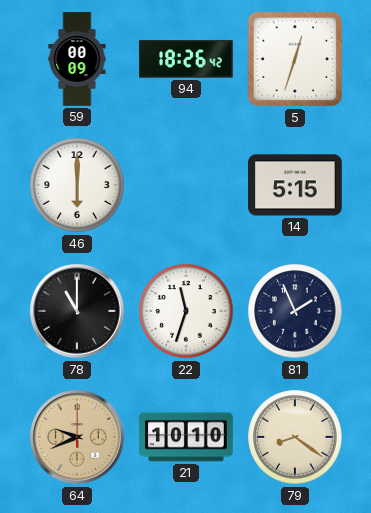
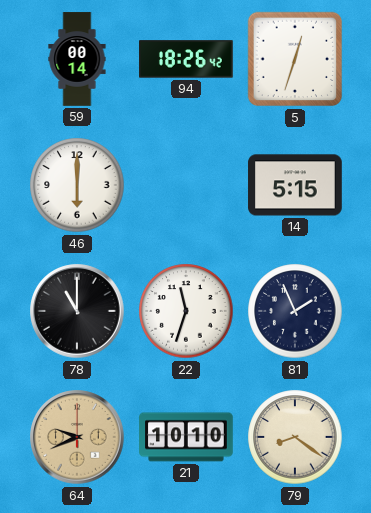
59: 00:09 -> 00:14
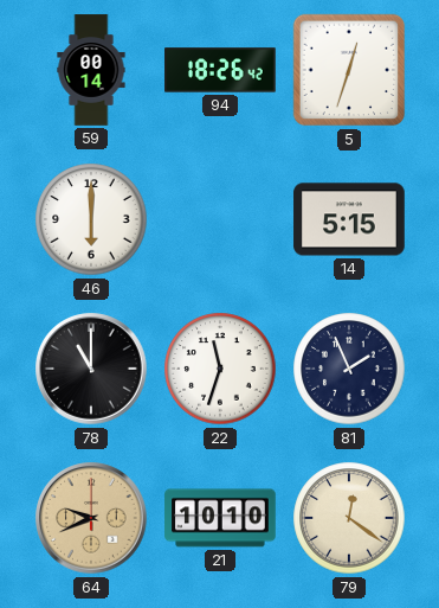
79: 8:21 -> 12:21
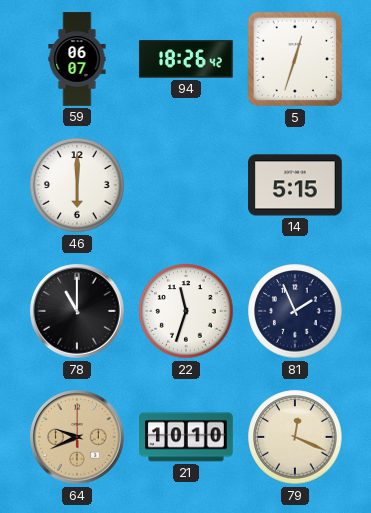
59: 00:14 -> 06:07
79: 12:21 -> 12:19
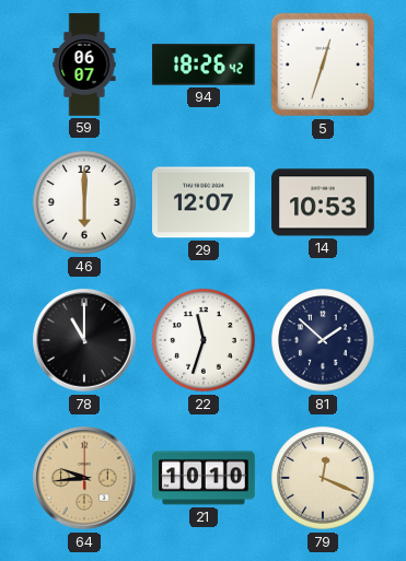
29: none -> 12:07
14: 5:15 -> 10:53
81: 1:56 -> 1:52
64: 9:41 -> 9:44
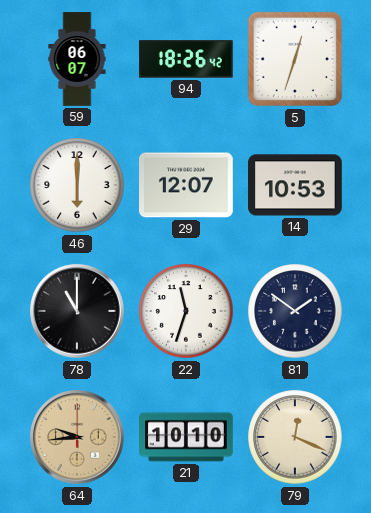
81: 1:52 -> 1:51
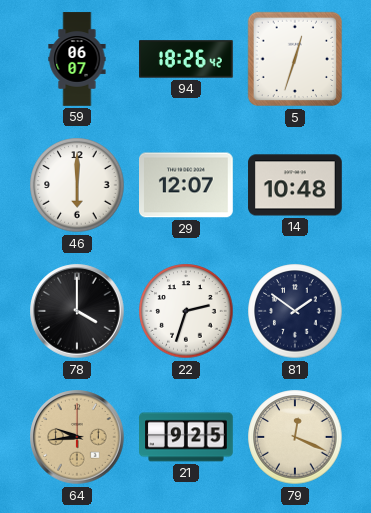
14: 10:53 -> 10:48
78: 11:00 -> 4:00
22: 11:33 -> 2:33
21: 10:10 -> 9:25
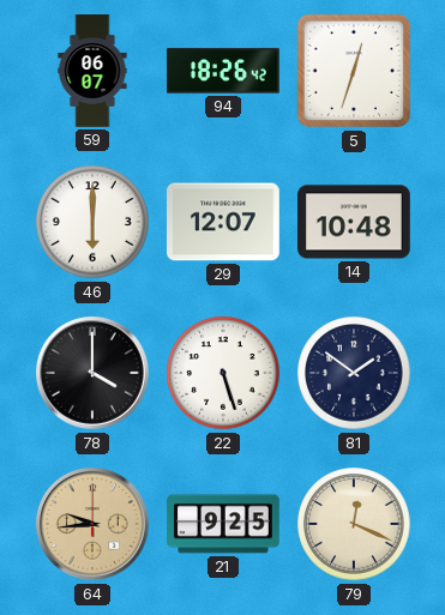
22: 2:33 -> 5:27
